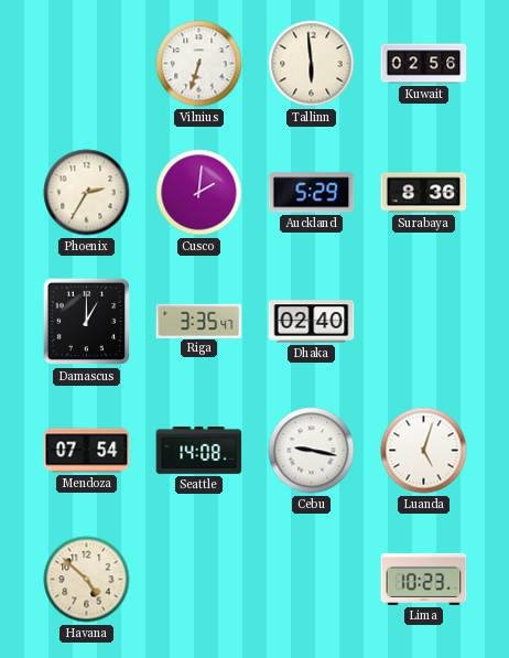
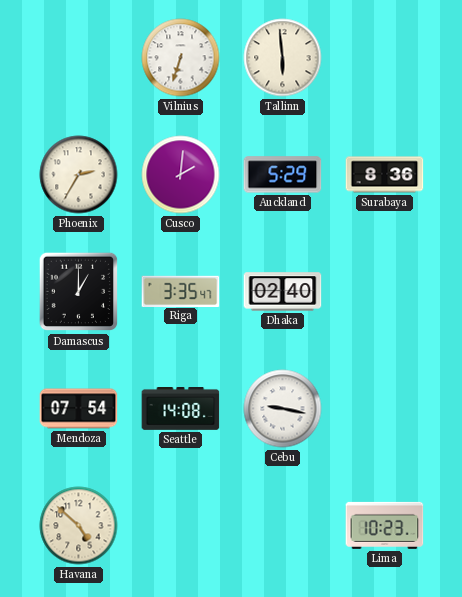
Kuwait: 02:56 -> none
Luanda: 5:03 -> none
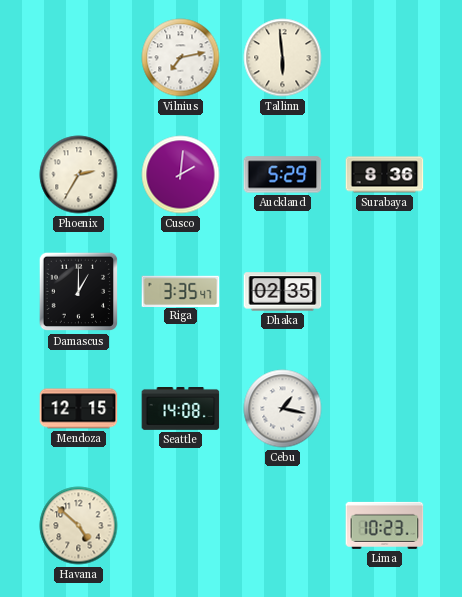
Vilnius: 6:33 -> 7:13
Dhaka: 02:40 -> 02:35
Mendoza: 07:54 -> 12:15
Cebu: 9:17 -> 1:17
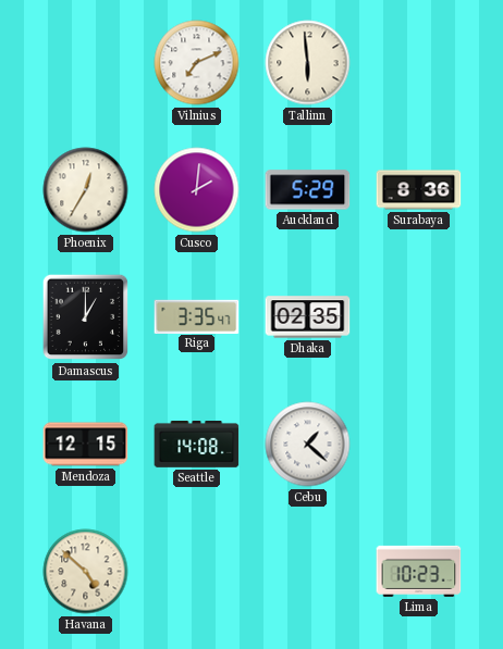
Vilnius: 7:13 -> 7:11
Phoenix: 2:35 -> 12:35
Cebu: 1:17 -> 1:22
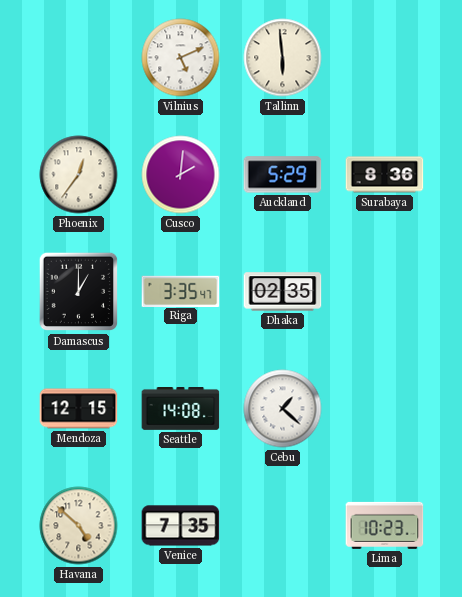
Vilnius: 7:11 -> 5:11
Phoenix: 12:35 -> 12:36
Venice: none -> 7:35
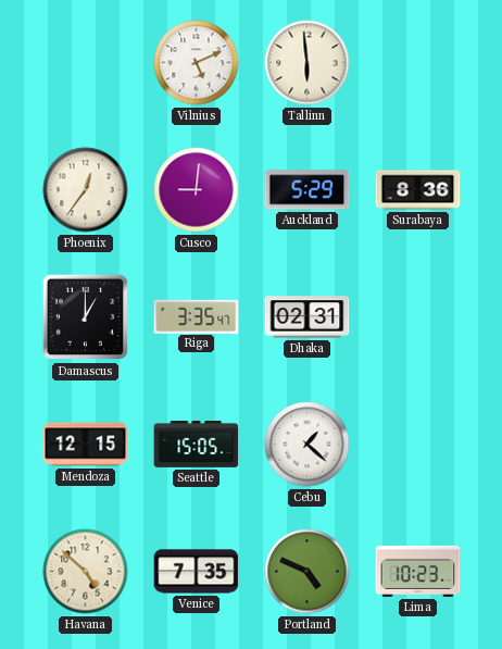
Cusco: 2:01 -> 9:01
Dhaka: 02:35 -> 02:31
Seattle: 14:08 -> 15:05
Portland: none -> 4:49
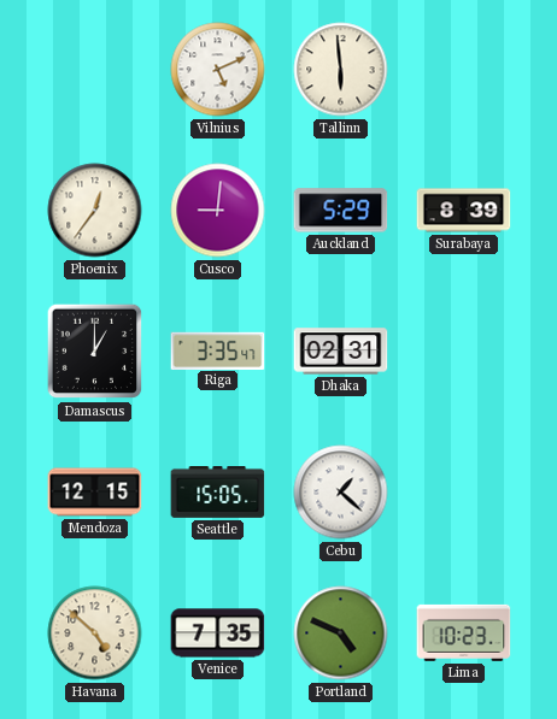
Surabaya: 8:36 -> 8:39
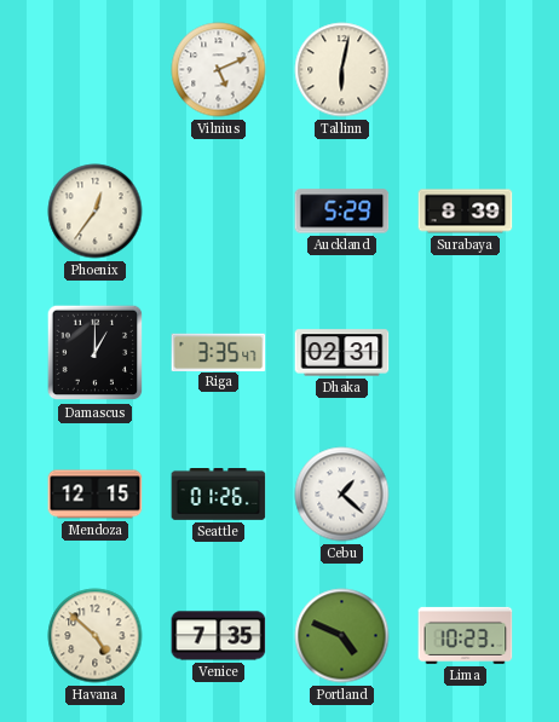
Tallinn: 5:59 -> 6:02
Cusco: 9:01 -> none
Seattle: 15:05 -> 01:26
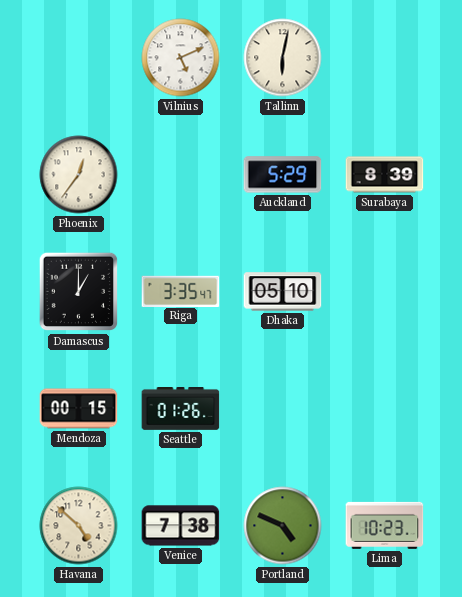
Dhaka: 02:31 -> 05:10
Mendoza: 12:15 -> 00:15
Cebu: 1:22 -> none
Venice: 7:35 -> 7:38
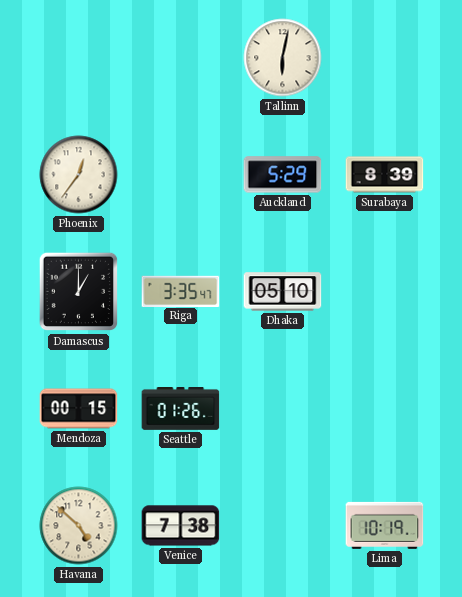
Vilnius: 5:11 -> none
Portland: 4:49 -> none
Lima: 10:23 -> 10:19
